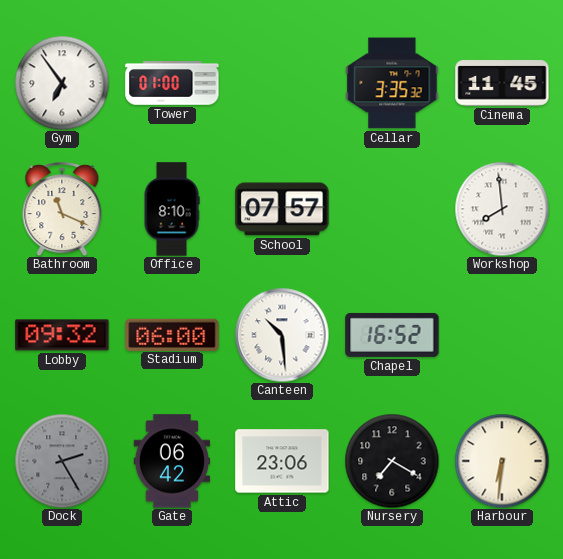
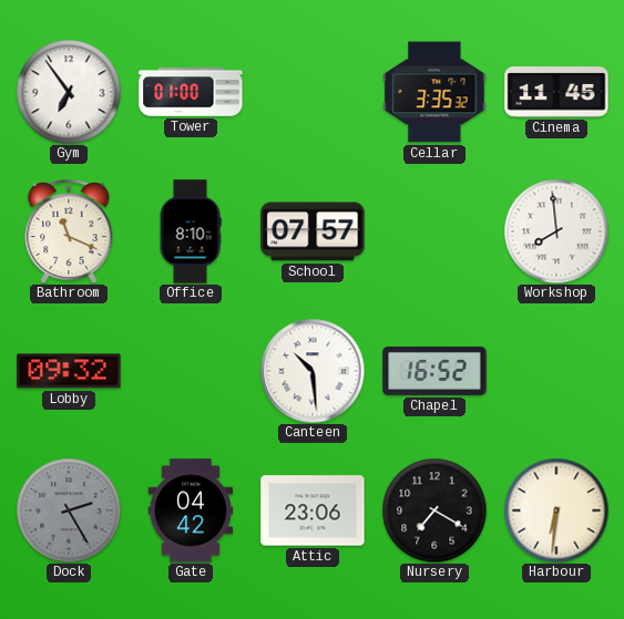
Stadium: 06:00 -> none
Gate: 06:42 -> 04:42
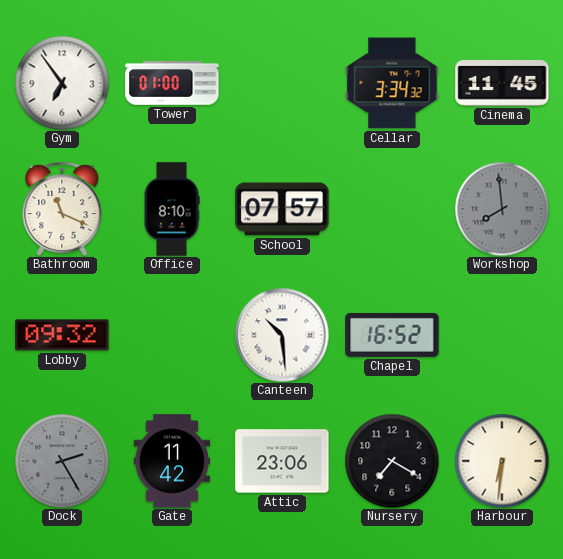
Cellar: 3:35 -> 3:34
Workshop dial: white -> grey
Gate: 04:42 -> 11:42
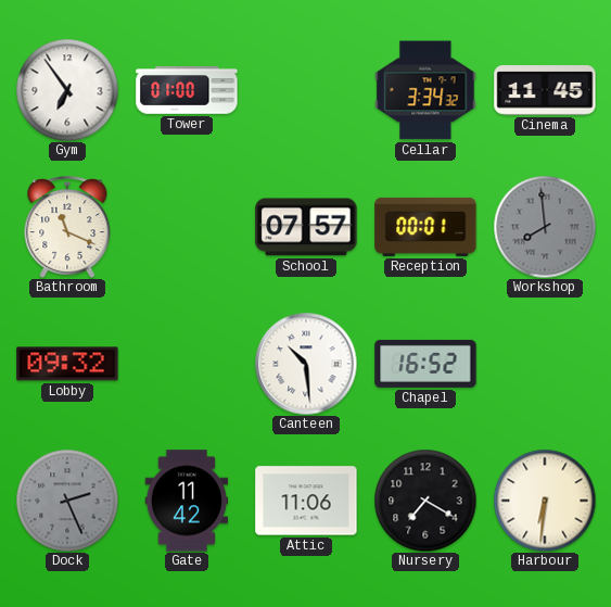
Office: 8:10 -> none
Reception: none -> 00:01
Dock: 2:25 -> 2:26
Attic: 23:06 -> 11:06
